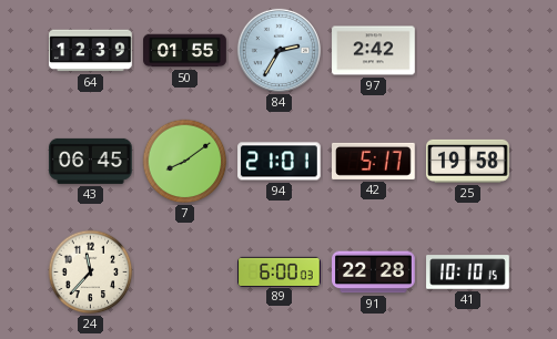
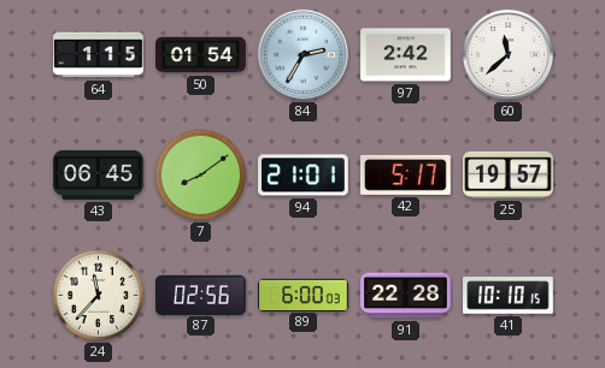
64: 12:39 -> 1:15
50: 01:55 -> 01:54
60: none -> 11:38
25: 19:58 -> 19:57
87: none -> 02:56
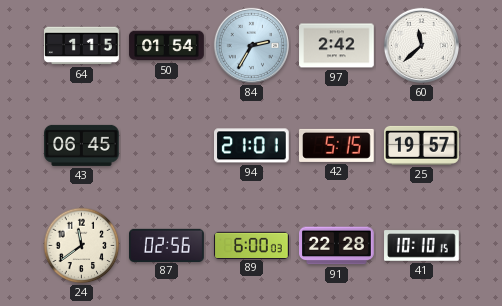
7: 8:09 -> none
42: 5:17 -> 5:15
24: 11:37 -> 11:39
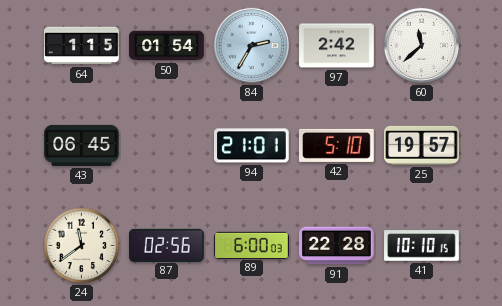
42: 5:15 -> 5:10
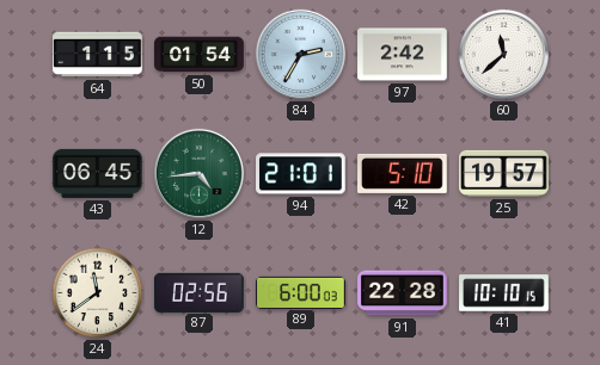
12: none -> 4:44
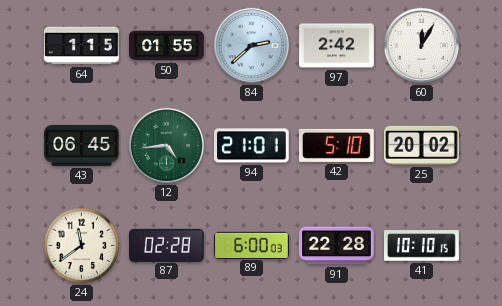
50: 01:54 -> 01:55
84: 2:35 -> 2:38
60: 11:38 -> 12:05
25: 19:57 -> 20:02
87: 02:56 -> 02:28
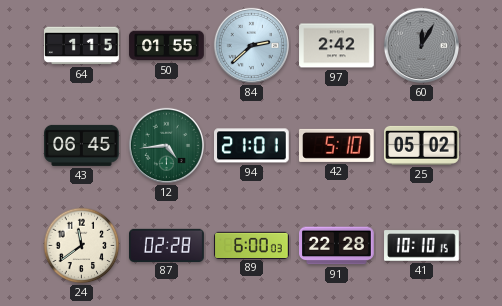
60 dial: white -> grey
25: 20:02 -> 05:02
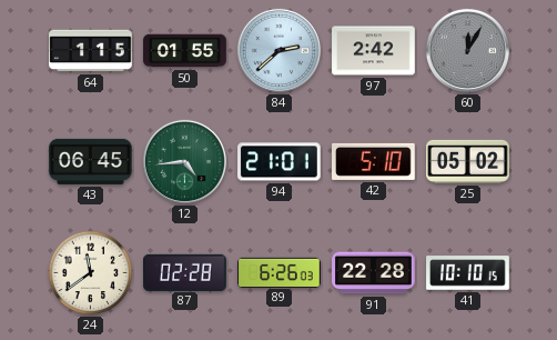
89: 6:00 -> 6:26
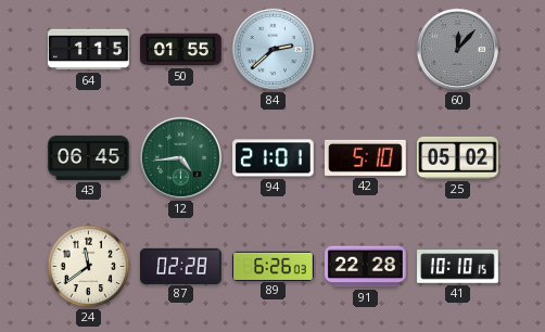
97: 2:42 -> none
60: 12:05 -> 12:07
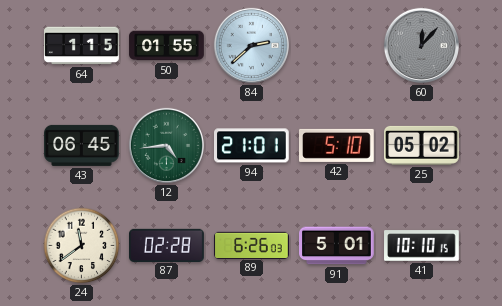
91: 22:28 -> 5:01
